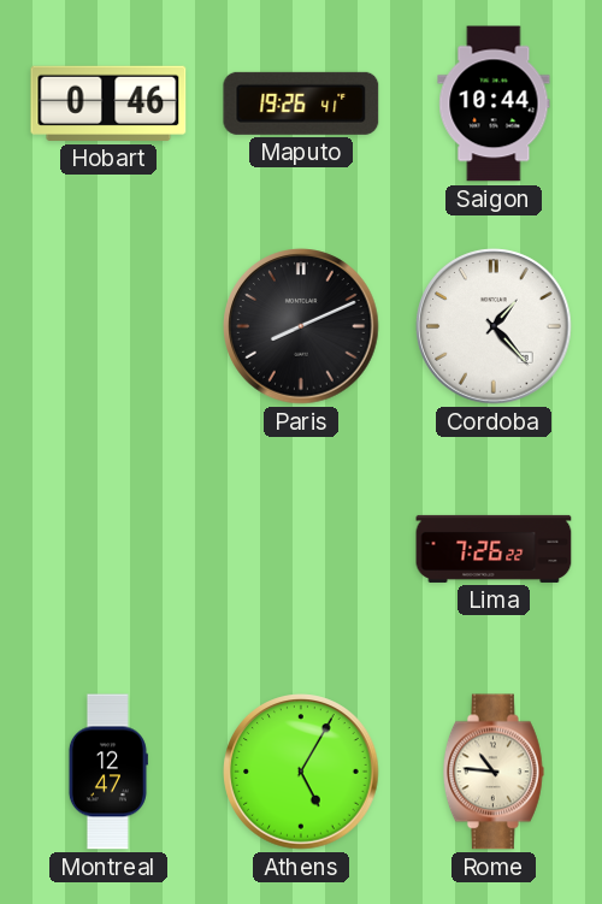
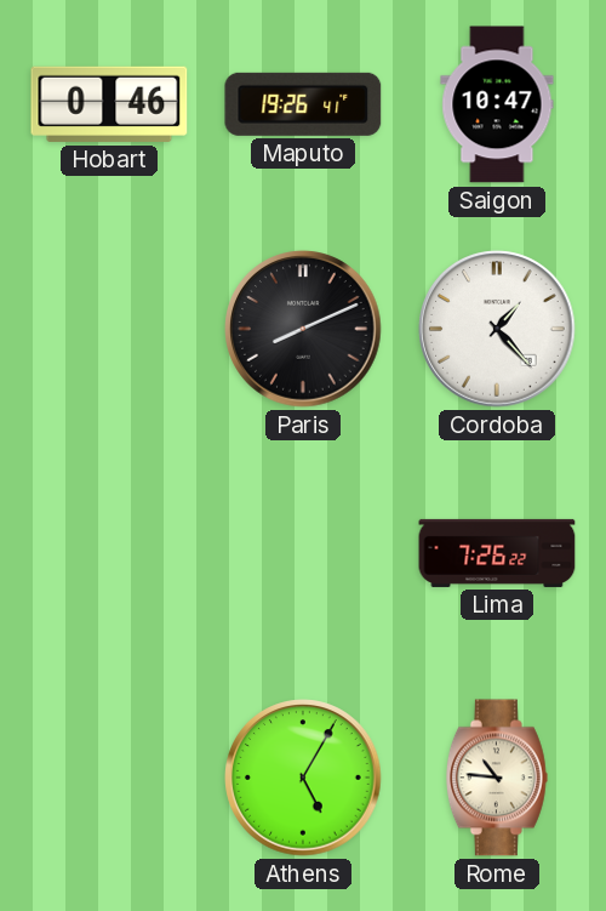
Saigon: 10:44 -> 10:47
Montreal: 12:47 -> none
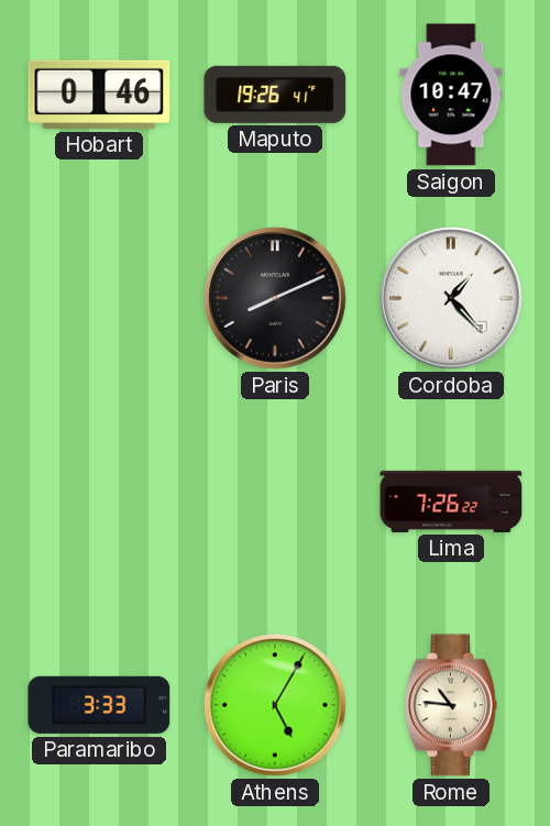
Paramaribo: none -> 3:33
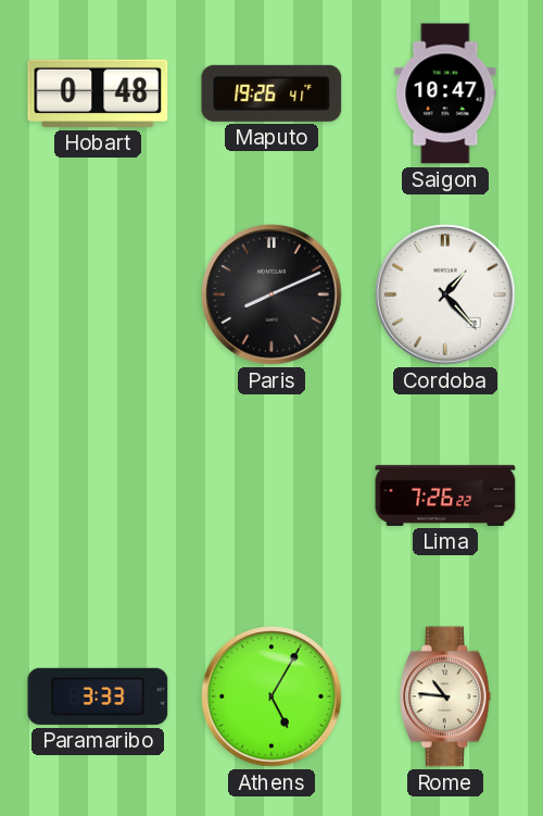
Hobart: 0:46 -> 0:48
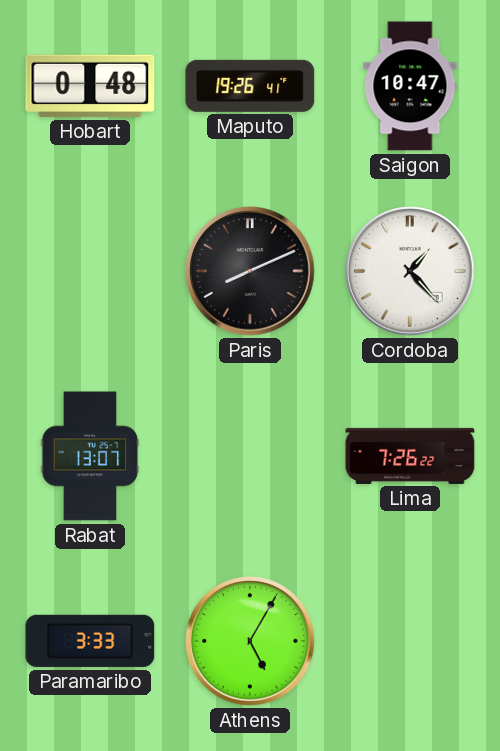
Rabat: none -> 13:07
Rome: 10:46 -> none
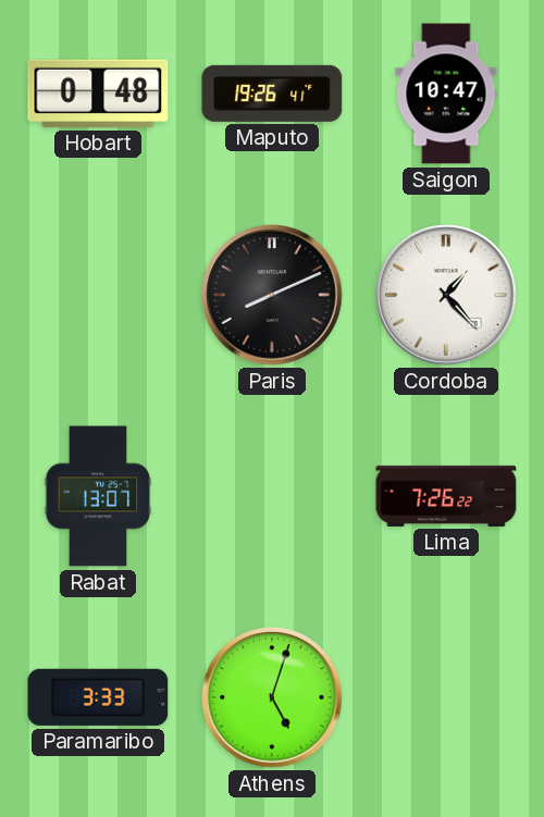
Athens: 5:05 -> 5:03
